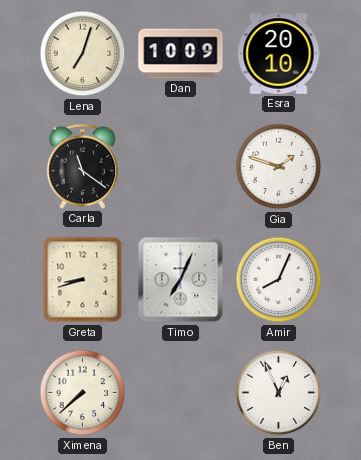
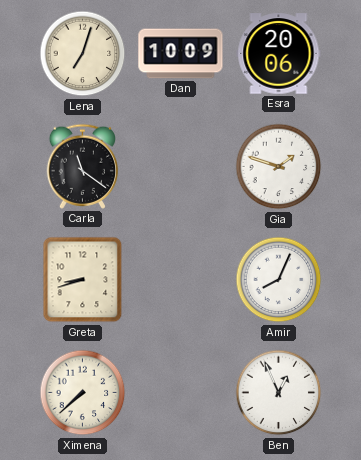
Esra: 20:10 -> 20:06
Timo: 7:04 -> none
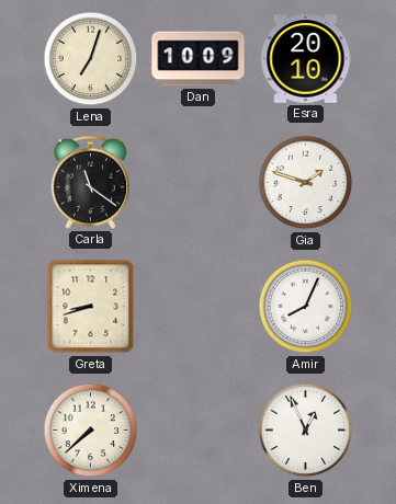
Esra: 20:06 -> 20:10
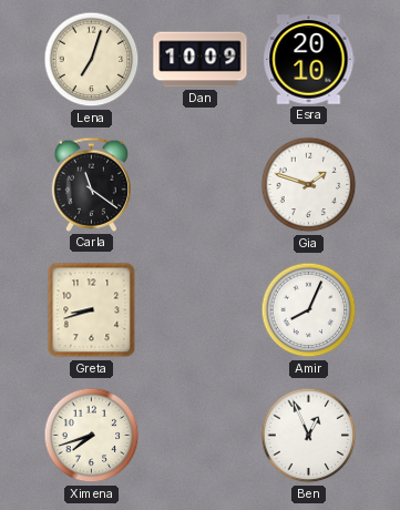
Ximena: 7:38 -> 7:42
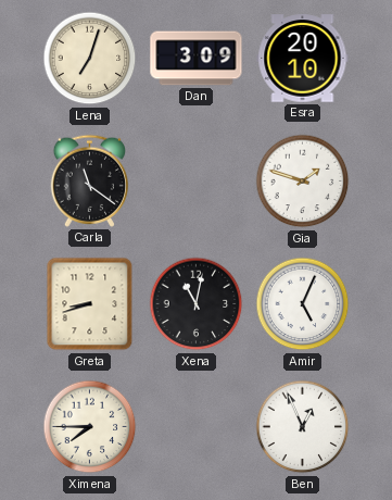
Dan: 10:09 -> 3:09
Xena: none -> 11:02
Amir: 8:04 -> 5:04
Ximena: 7:42 -> 7:45
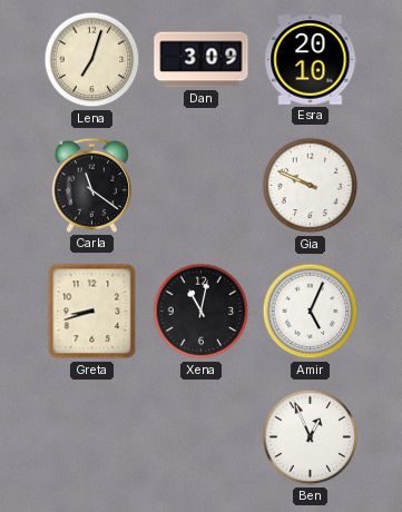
Gia: 1:48 -> 9:49
Ximena: 7:45 -> none
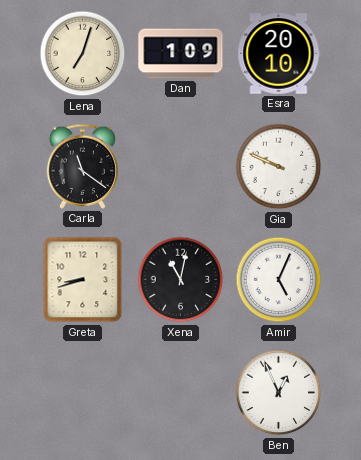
Dan: 3:09 -> 1:09
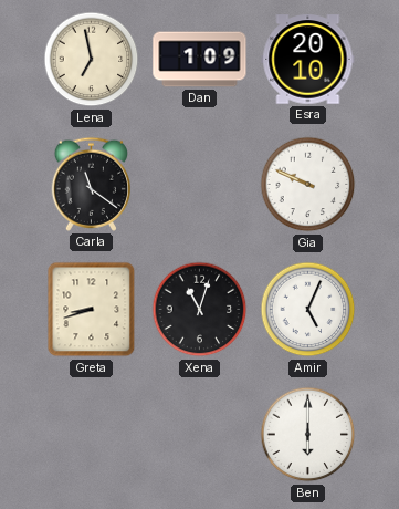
Lena: 7:03 -> 6:58
Xena: 11:02 -> 11:03
Ben: 12:56 -> 6:00
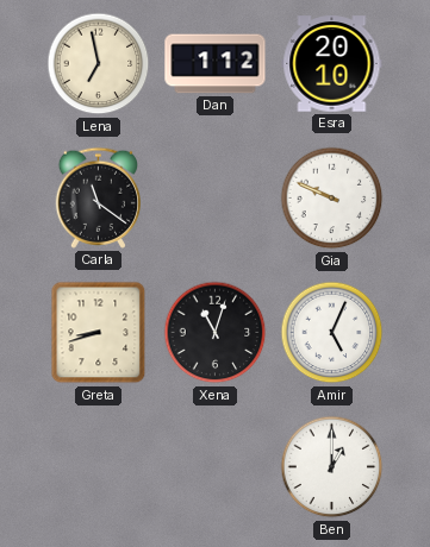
Dan: 1:09 -> 1:12
Ben: 6:00 -> 1:00
